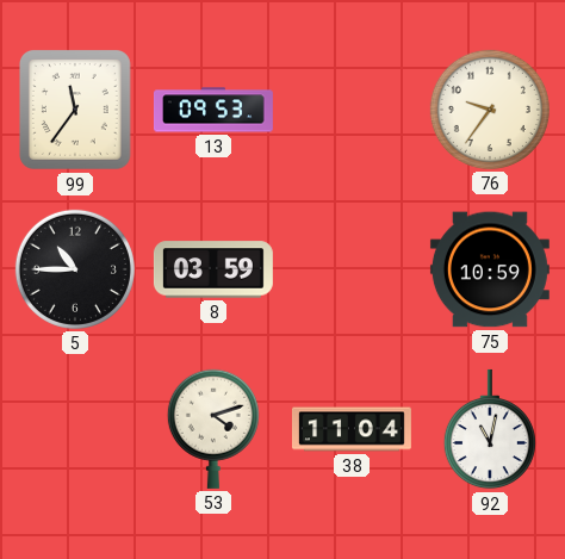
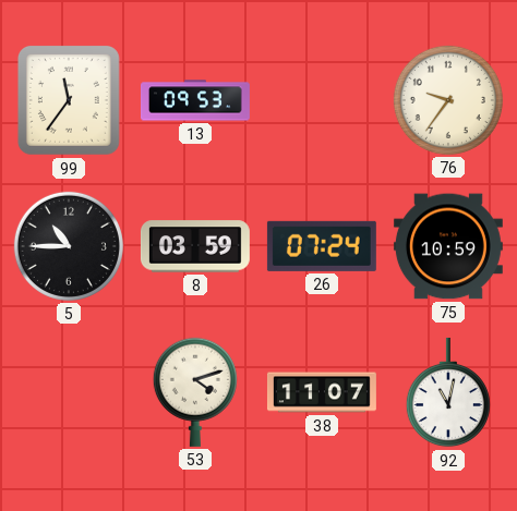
26: none -> 07:24
38: 11:04 -> 11:07
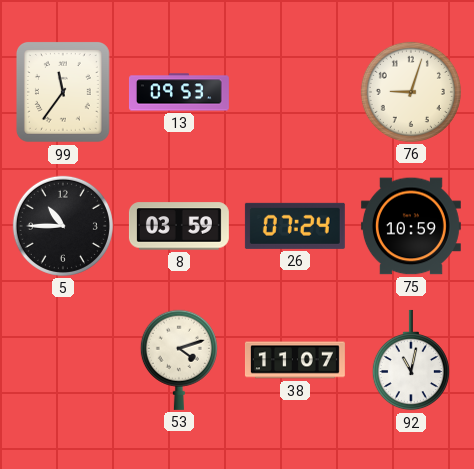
76: 9:36 -> 9:03
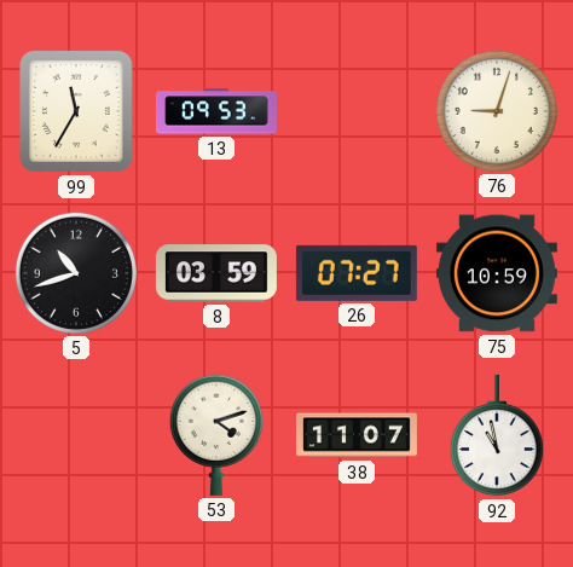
99: 11:36 -> 11:35
5: 10:45 -> 10:42
26: 07:24 -> 07:27
92: 11:02 -> 10:58
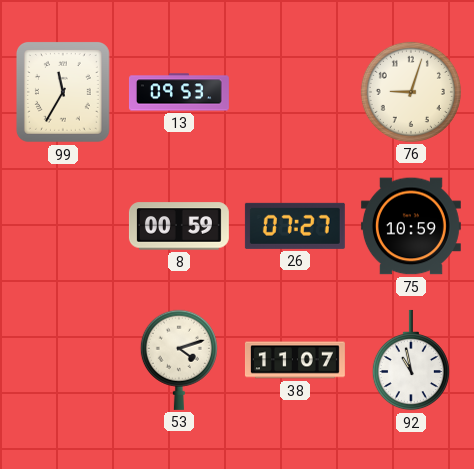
5: 10:42 -> none
8: 03:59 -> 00:59
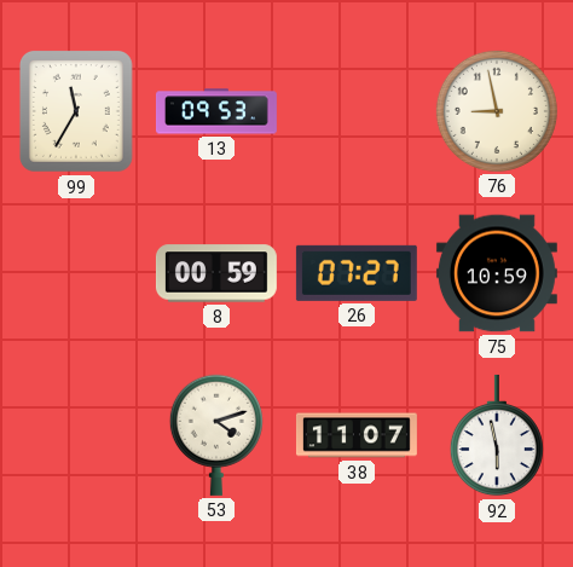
76: 9:03 -> 8:58
92: 10:58 -> 5:58
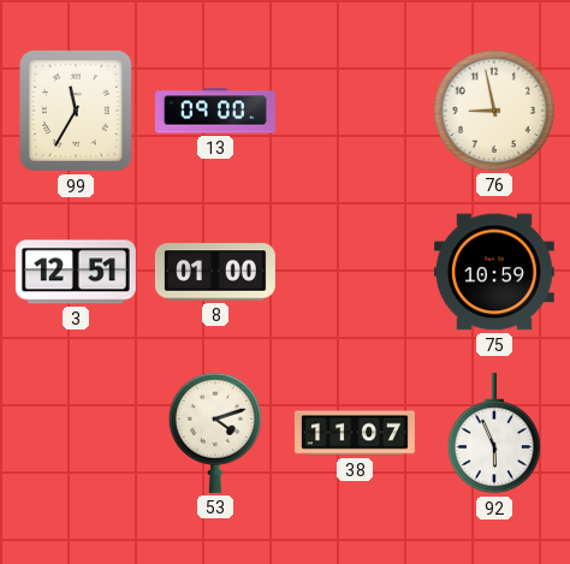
13: 09:53 -> 09:00
3: none -> 12:51
8: 00:59 -> 01:00
26: 07:27 -> none
92: 5:58 -> 5:56
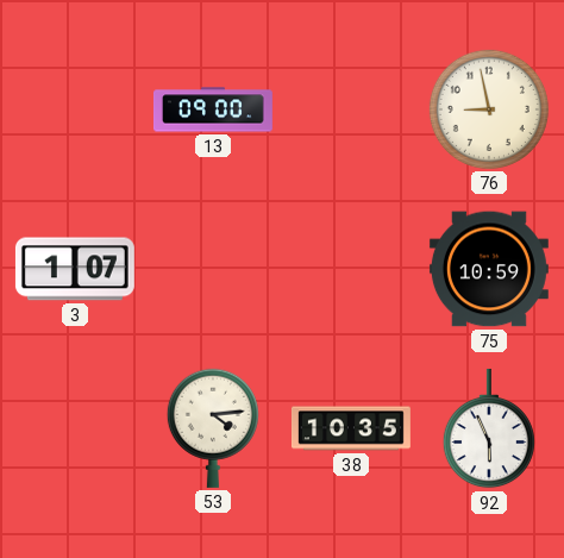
99: 11:35 -> none
3: 12:51 -> 1:07
8: 01:00 -> none
53: 4:12 -> 4:14
38: 11:07 -> 10:35
